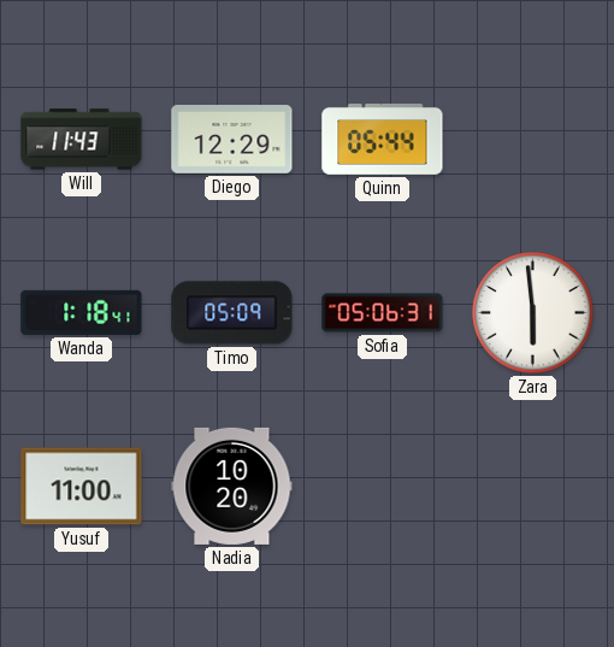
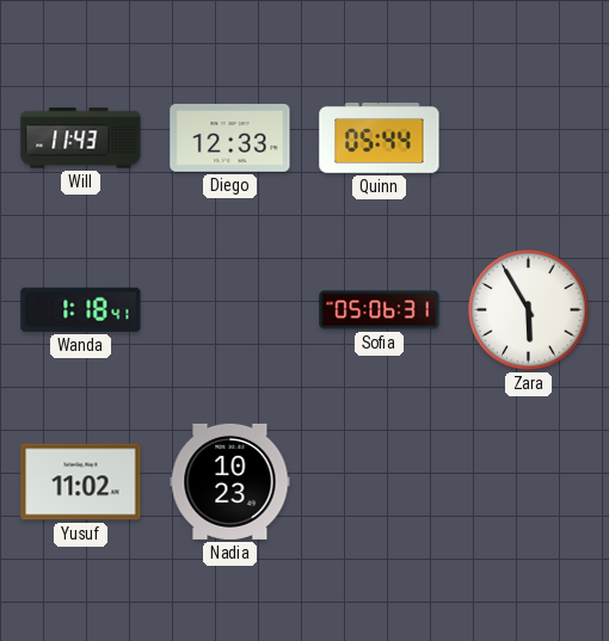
Diego: 12:29 -> 12:33
Timo: 05:09 -> none
Zara: 5:59 -> 5:55
Yusuf: 11:00 -> 11:02
Nadia: 10:20 -> 10:23
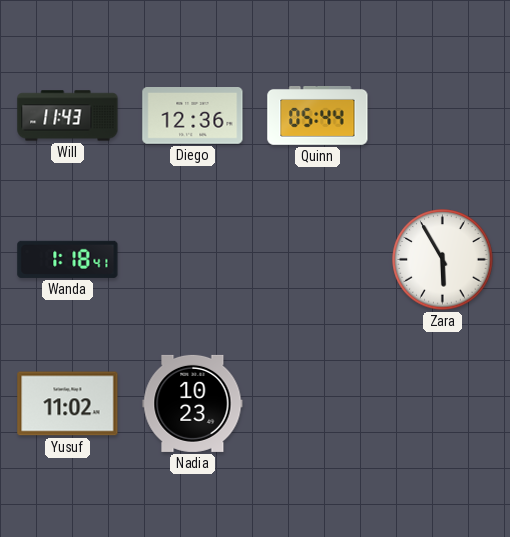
Diego: 12:33 -> 12:36
Sofia: 05:06 -> none
